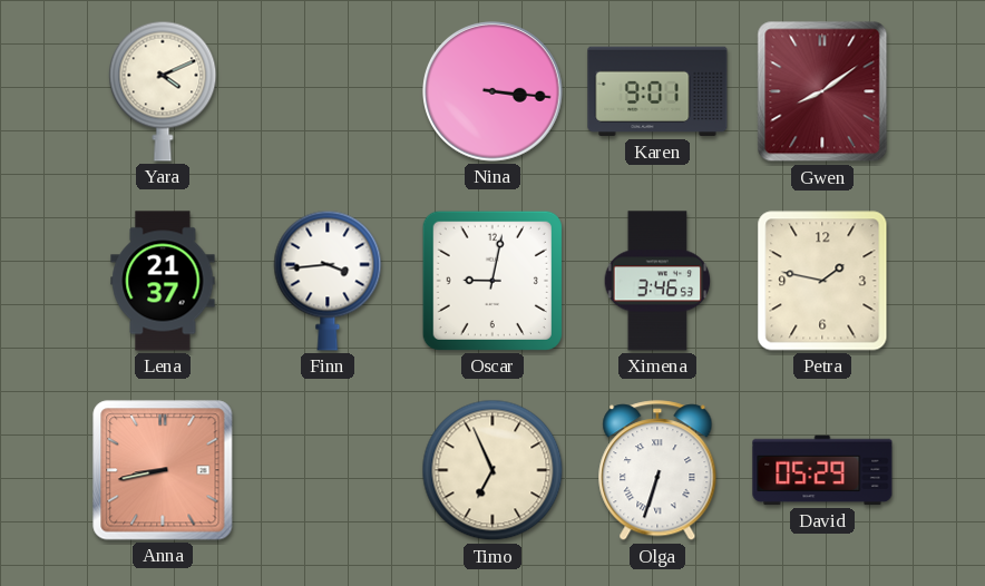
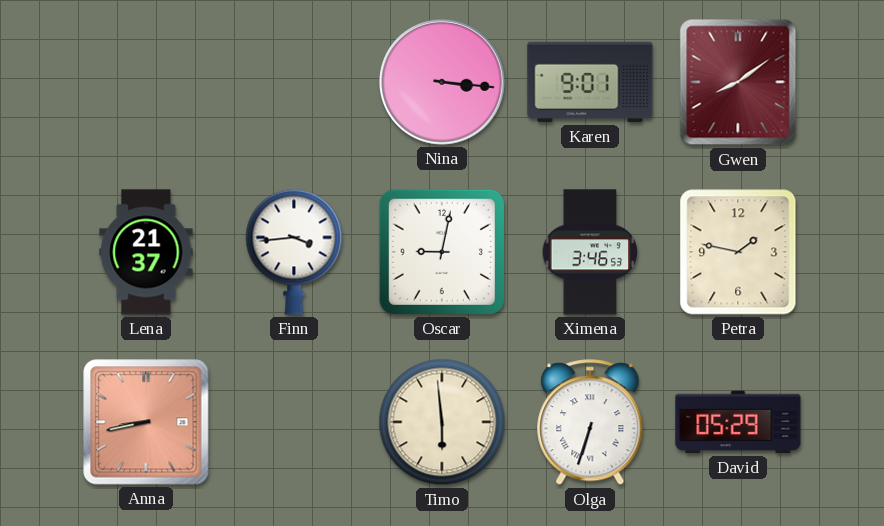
Yara: 4:11 -> none
Timo: 6:56 -> 5:59
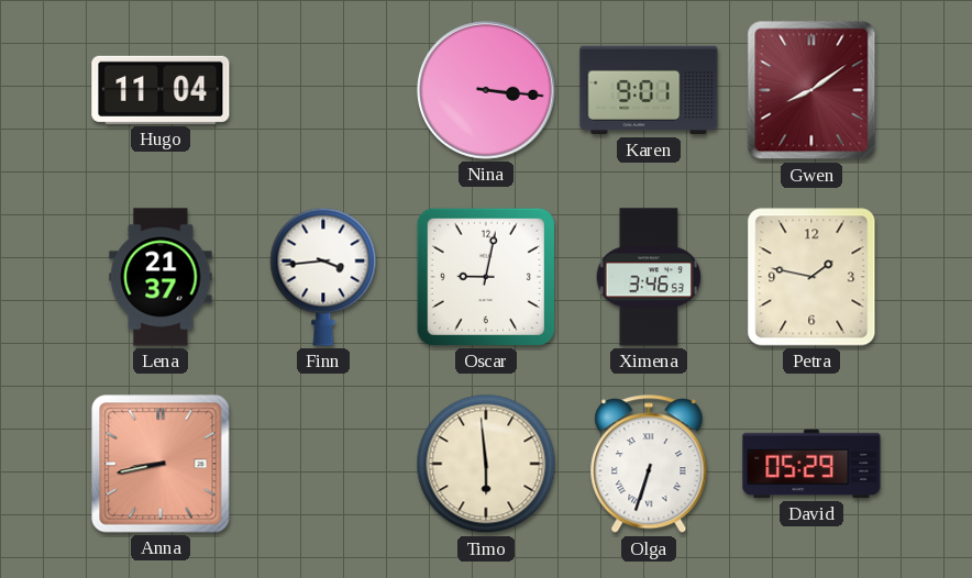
Hugo: none -> 11:04
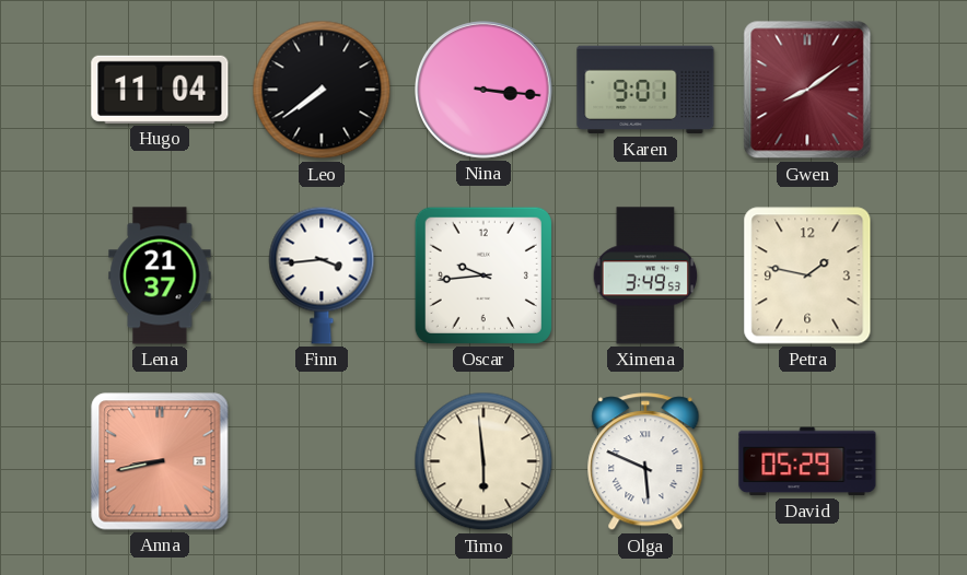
Leo: none -> 7:39
Oscar: 9:02 -> 9:44
Ximena: 3:46 -> 3:49
Olga: 6:33 -> 5:49
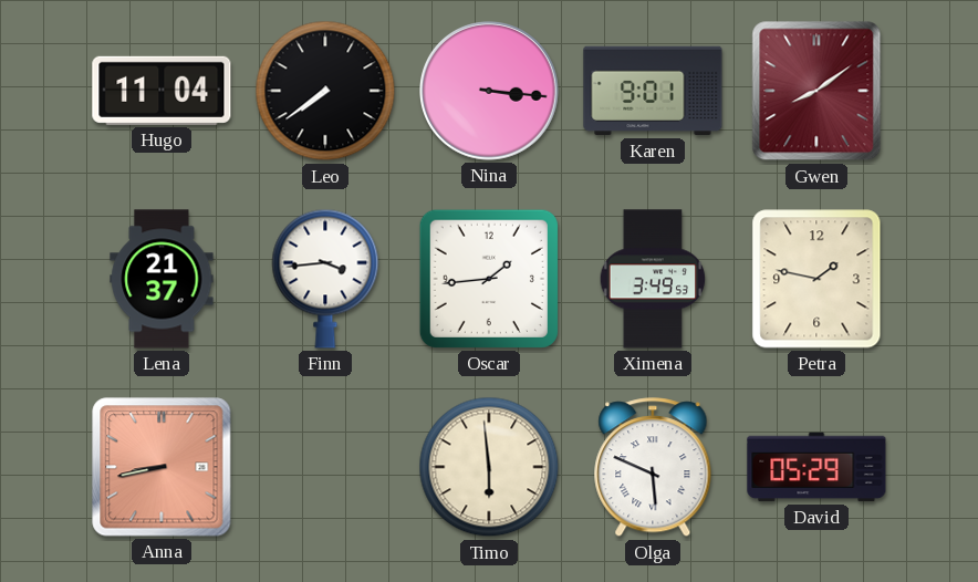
Oscar: 9:44 -> 1:44
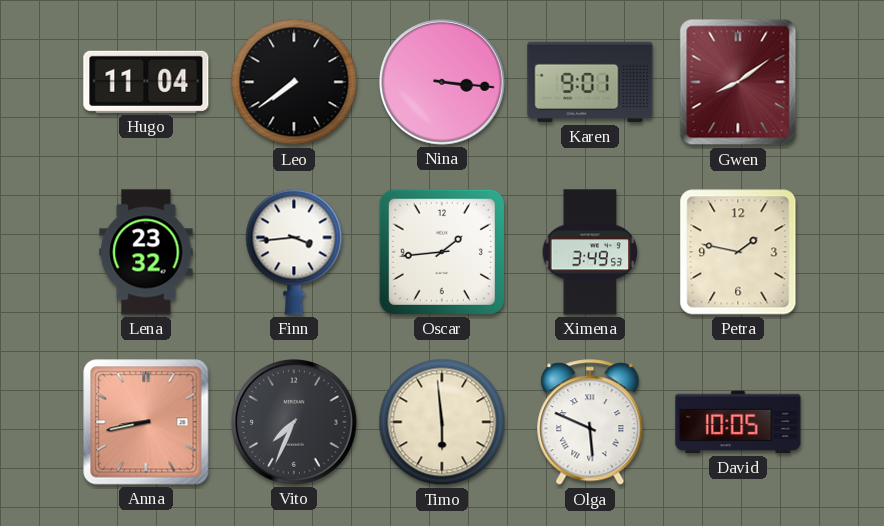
Lena: 21:37 -> 23:32
Vito: none -> 7:34
David: 05:29 -> 10:05
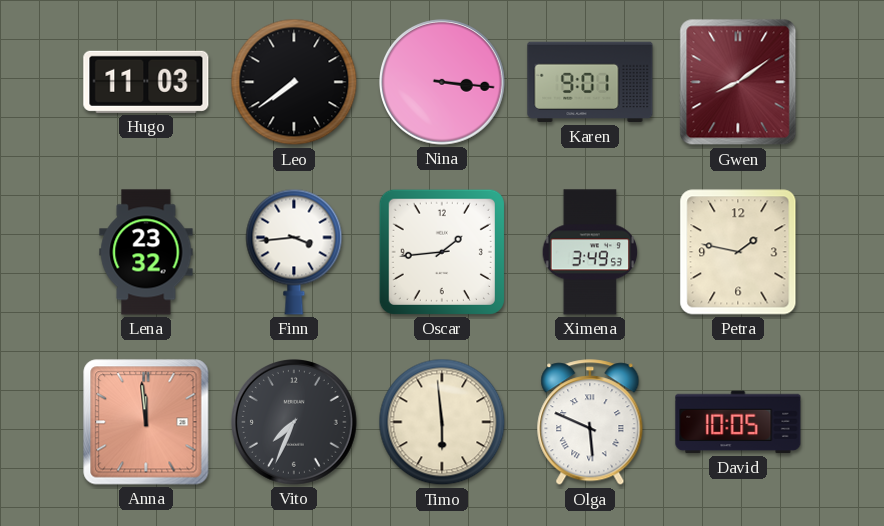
Hugo: 11:04 -> 11:03
Anna: 8:43 -> 11:59
